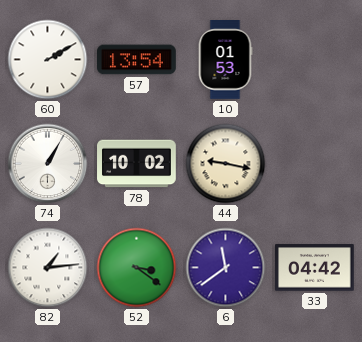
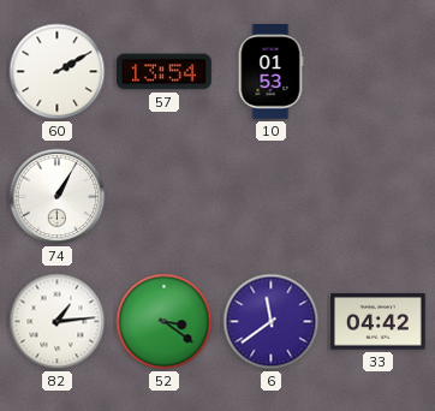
78: 10:02 -> none
44: 9:17 -> none
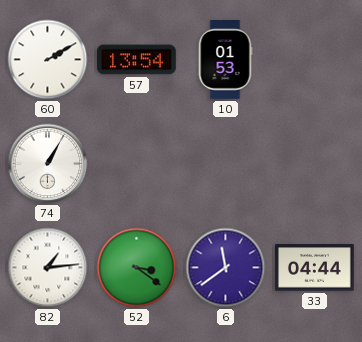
33: 04:42 -> 04:44
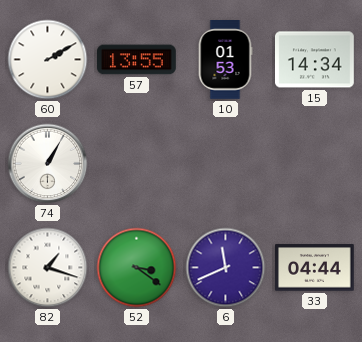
57: 13:54 -> 13:55
15: none -> 14:34
82: 1:14 -> 1:18
6: 11:39 -> 11:41
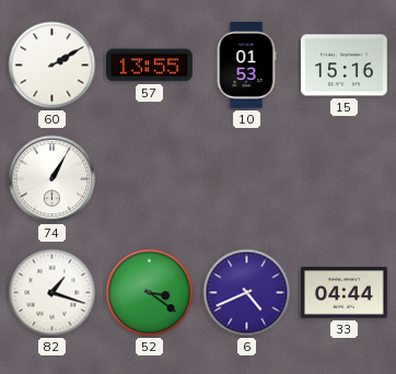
15: 14:34 -> 15:16
6: 11:41 -> 4:41
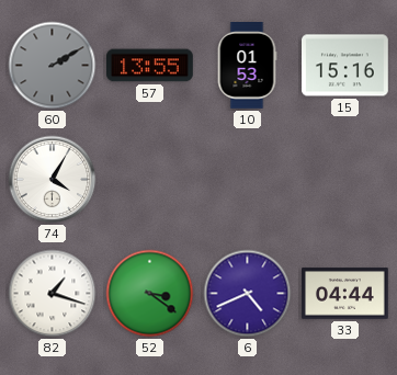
60 dial: white -> grey
74: 1:05 -> 4:05
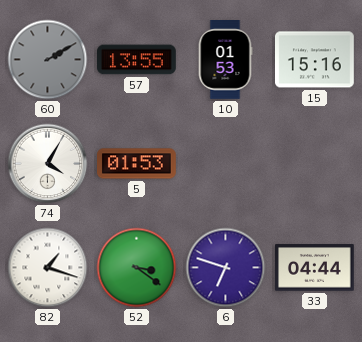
5: none -> 01:53
6: 4:41 -> 6:48
